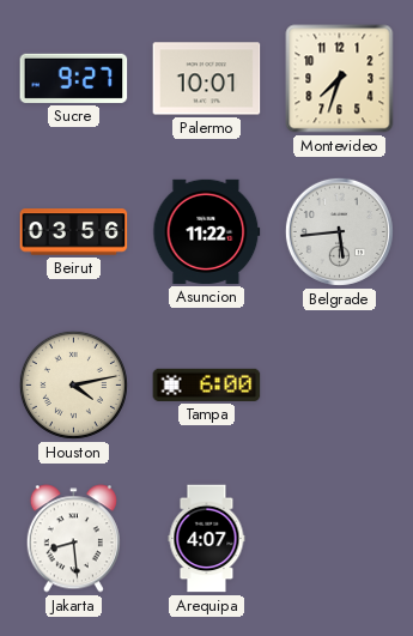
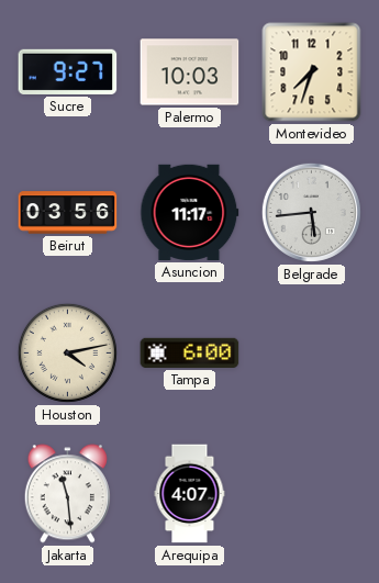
Palermo: 10:01 -> 10:03
Asuncion: 11:22 -> 11:17
Jakarta: 8:29 -> 11:29
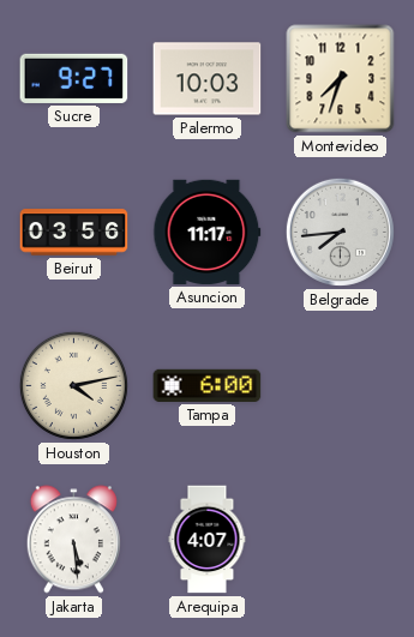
Belgrade: 5:44 -> 7:44
Jakarta: 11:29 -> 5:29
